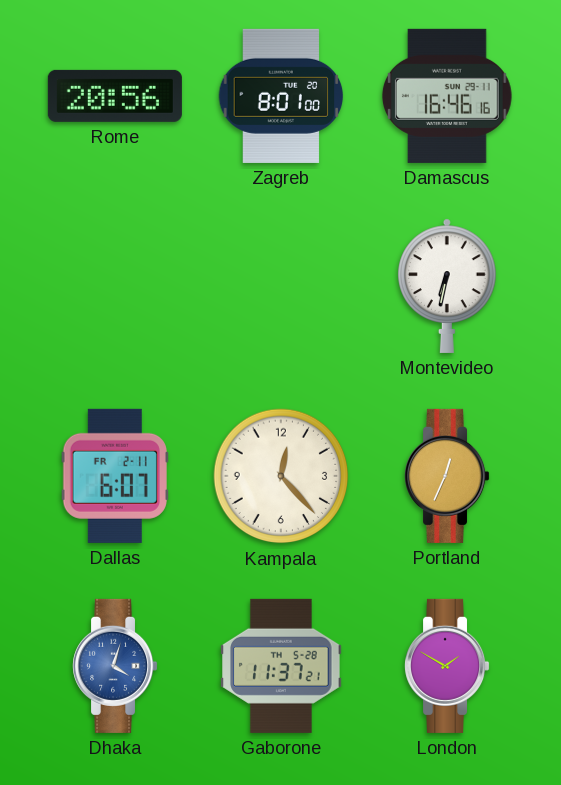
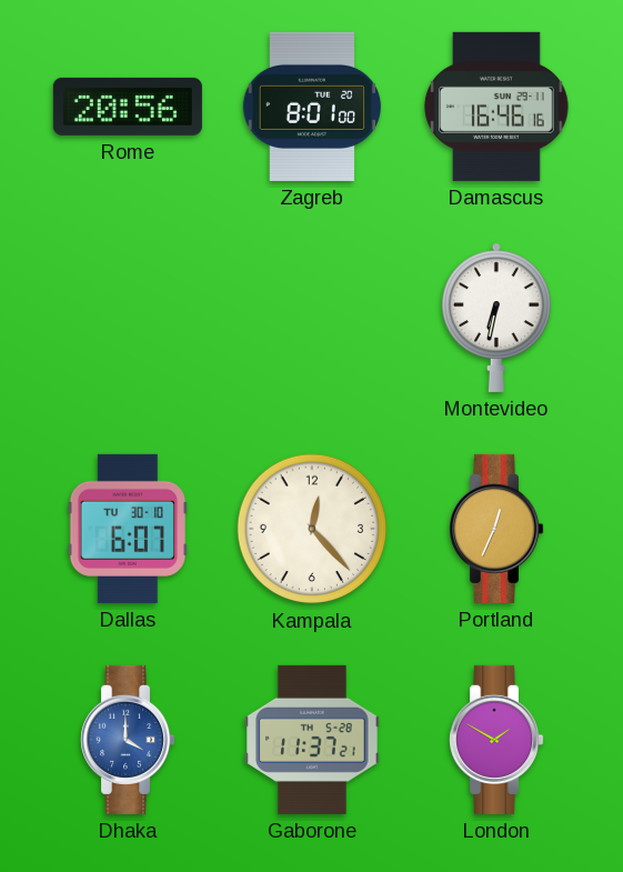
Dallas date: FR 2-11 -> TU 30-10
Dhaka: 4:03 -> 4:00
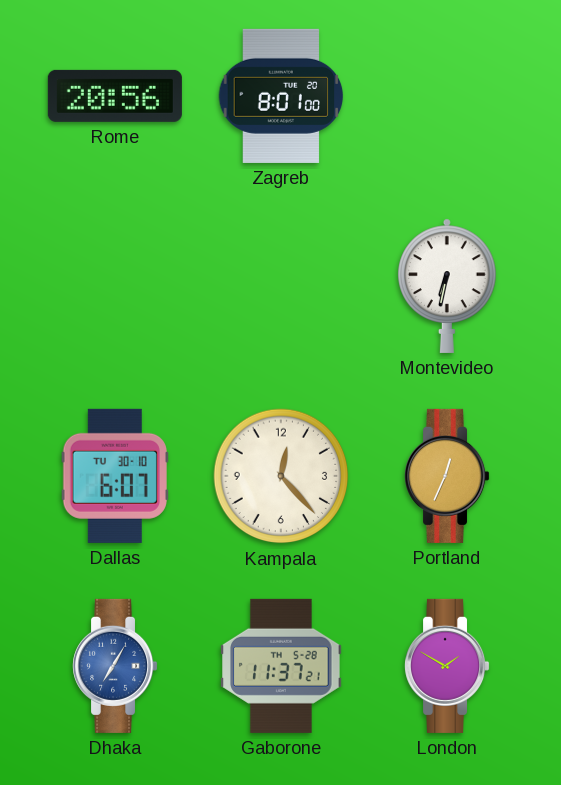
Damascus: 16:46 -> none
Dhaka: 4:00 -> 7:05
